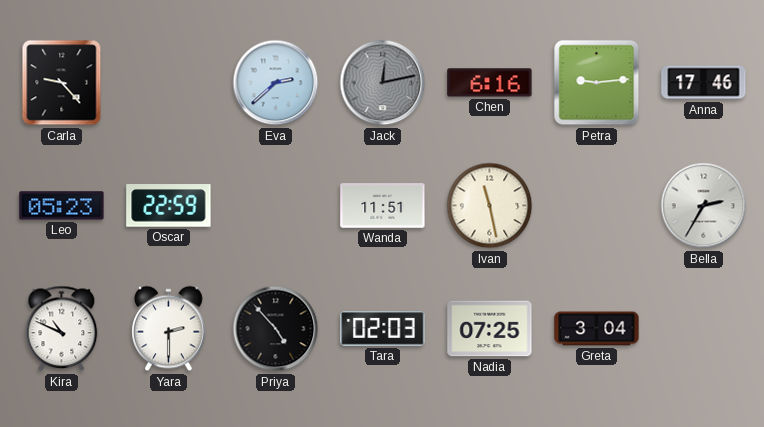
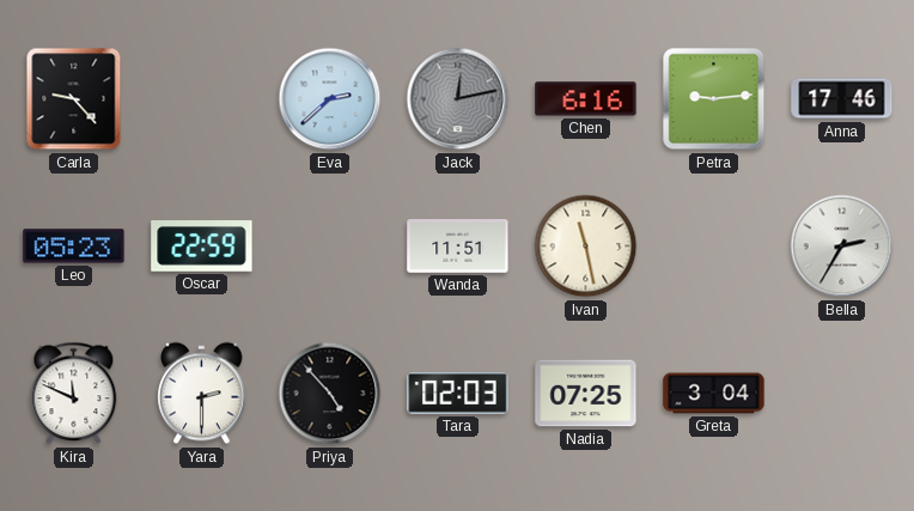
Kira: 10:49 -> 11:49
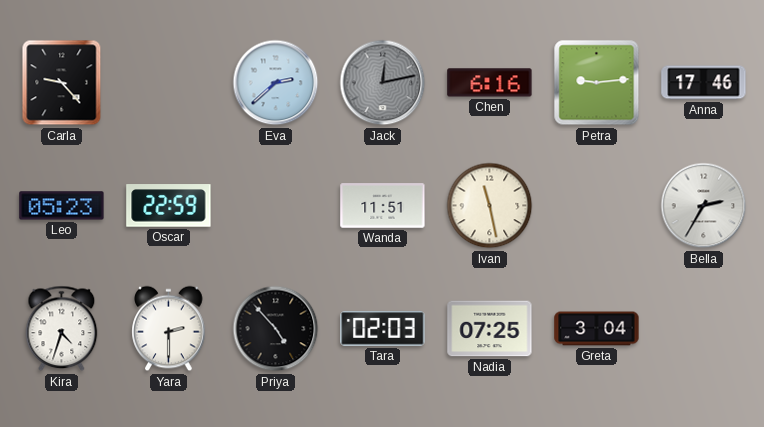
Kira: 11:49 -> 4:33
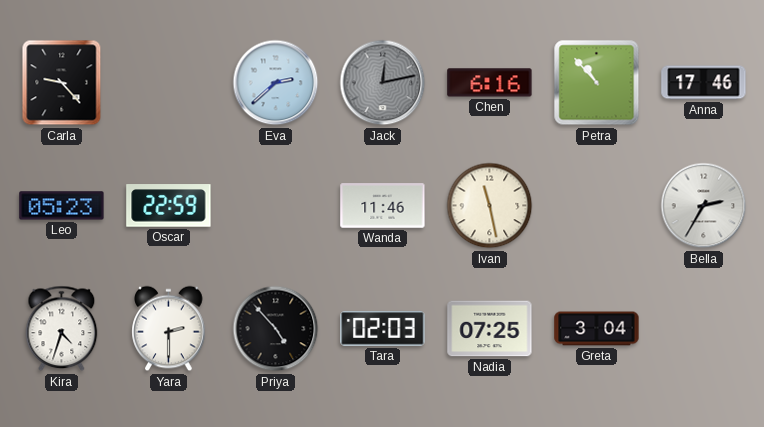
Petra: 9:14 -> 10:53
Wanda: 11:51 -> 11:46
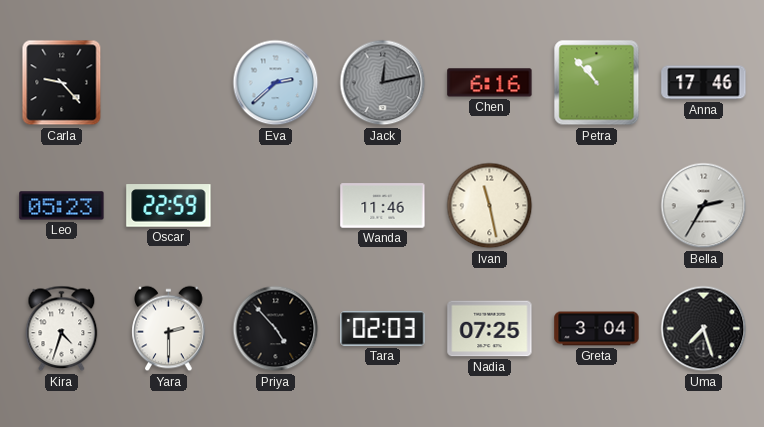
Uma: none -> 7:27
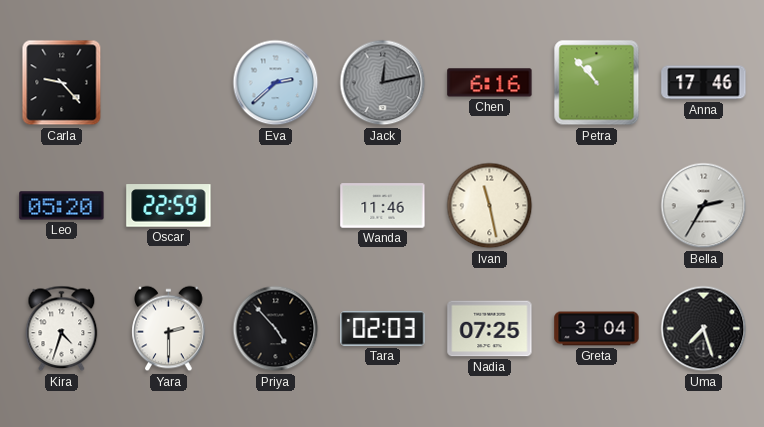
Leo: 05:23 -> 05:20
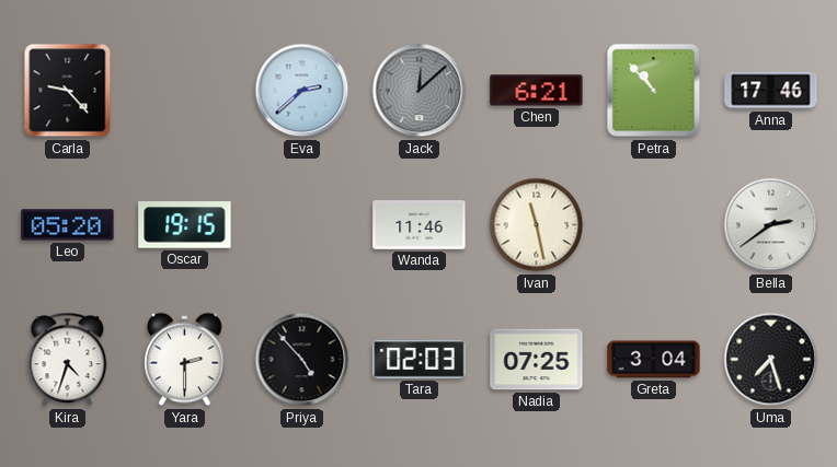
Jack: 12:13 -> 12:08
Chen: 6:16 -> 6:21
Oscar: 22:59 -> 19:15
Bella: 2:35 -> 2:39
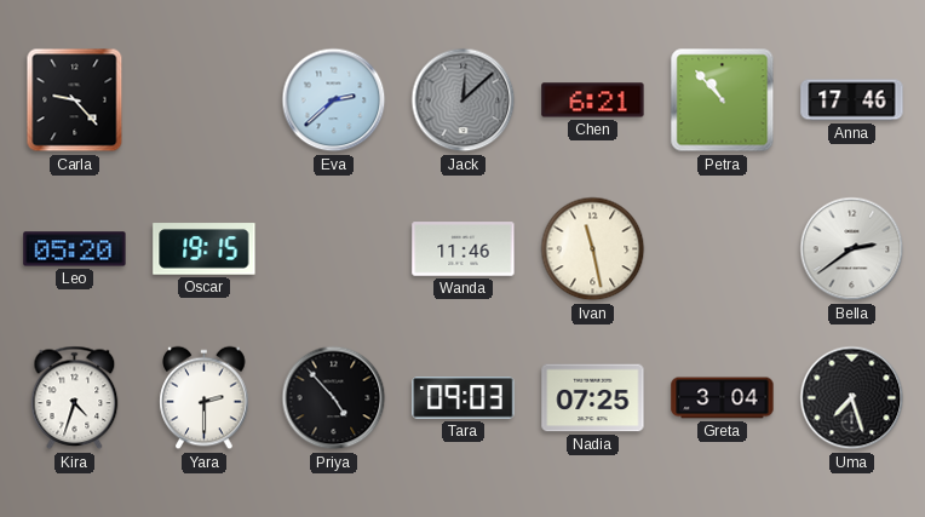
Tara: 02:03 -> 09:03
